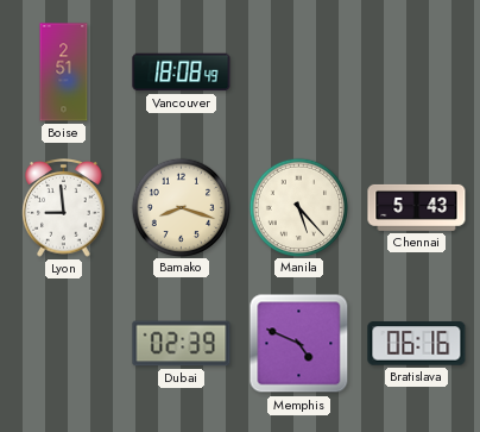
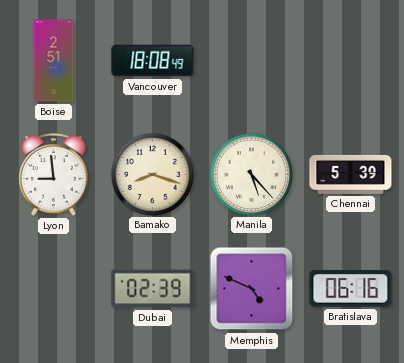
Chennai: 5:43 -> 5:39
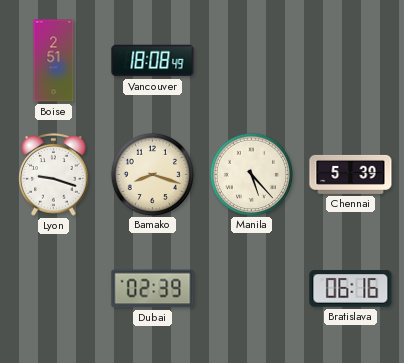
Lyon: 8:59 -> 9:18
Memphis: 4:49 -> none
